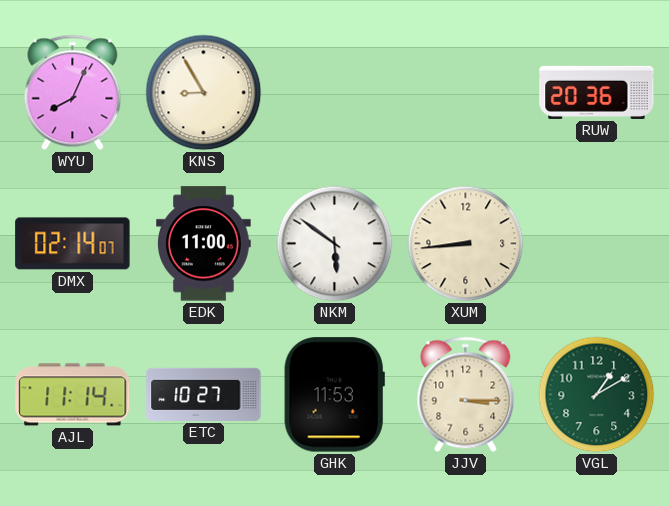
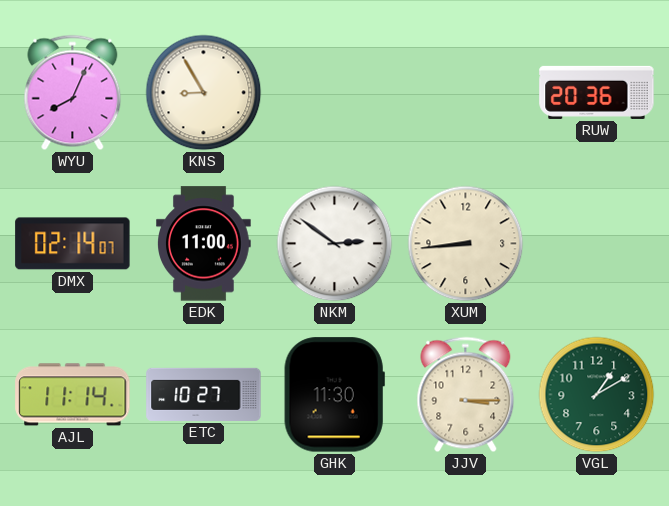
NKM: 5:51 -> 2:51
GHK: 11:53 -> 11:30
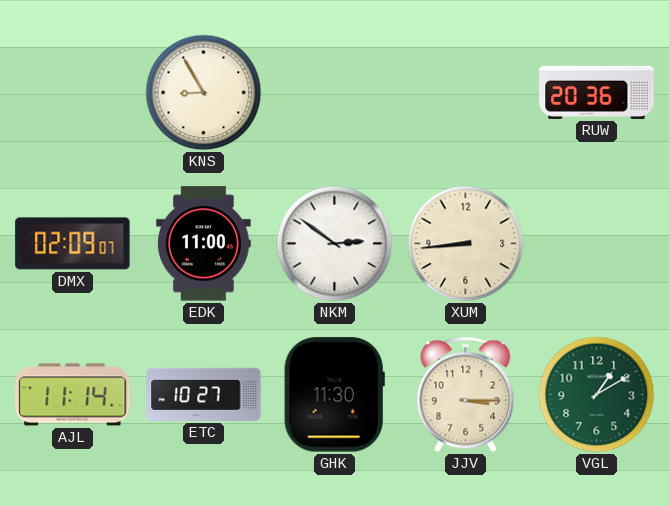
WYU: 8:04 -> none
DMX: 02:14 -> 02:09
